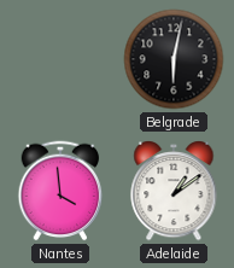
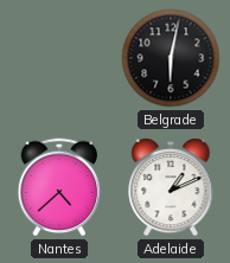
Nantes: 3:59 -> 4:38
Adelaide: 1:09 -> 1:11
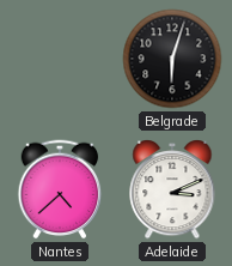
Belgrade: 6:02 -> 6:03
Adelaide: 1:11 -> 3:11
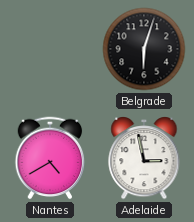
Nantes: 4:38 -> 4:40
Adelaide: 3:11 -> 2:58
